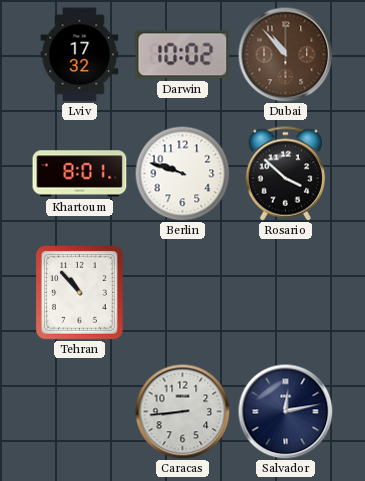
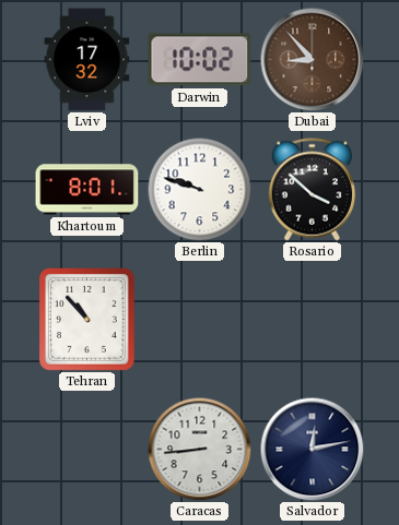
Dubai: 10:53 -> 8:53
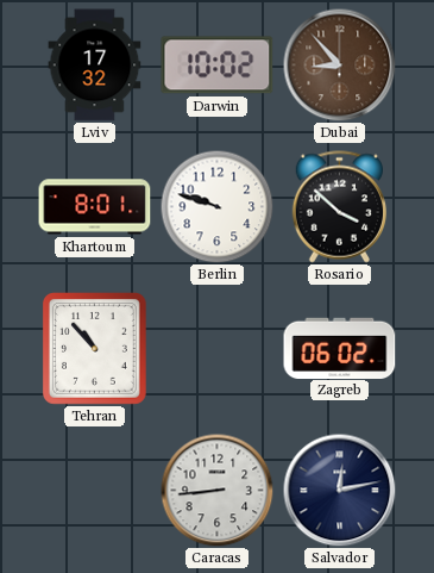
Zagreb: none -> 06:02
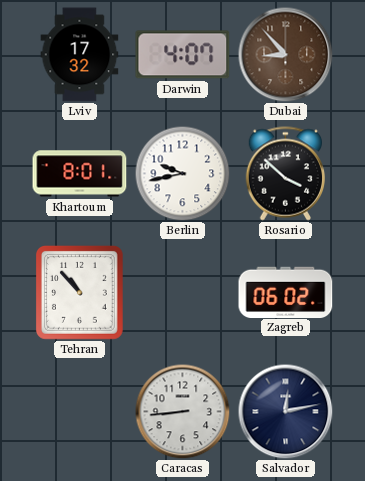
Darwin: 10:02 -> 4:07
Berlin: 9:48 -> 9:43
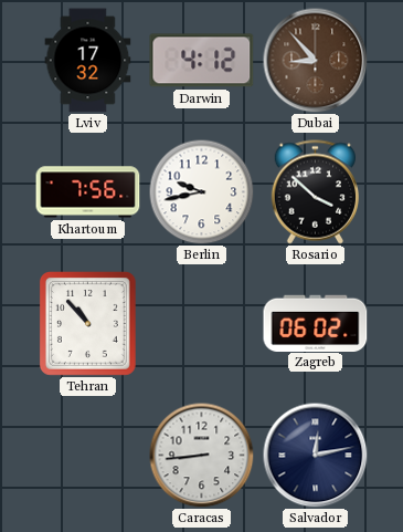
Darwin: 4:07 -> 4:12
Khartoum: 8:01 -> 7:56
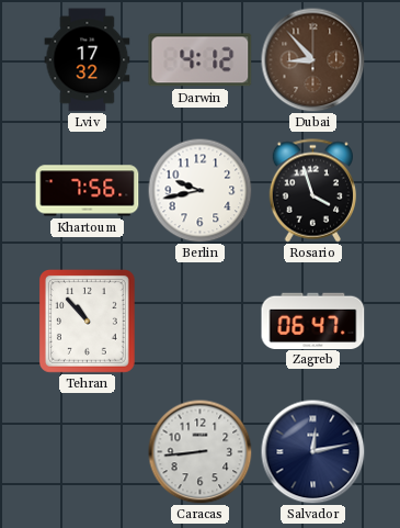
Rosario: 3:52 -> 3:57
Zagreb: 06:02 -> 06:47
